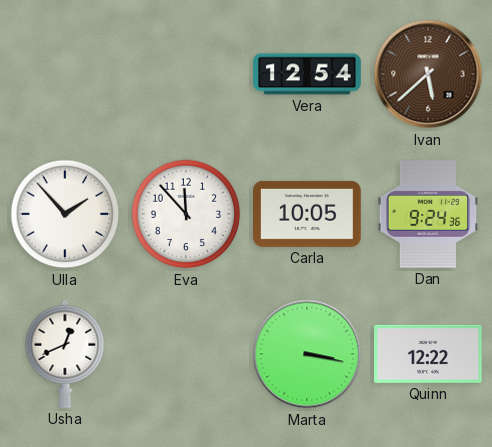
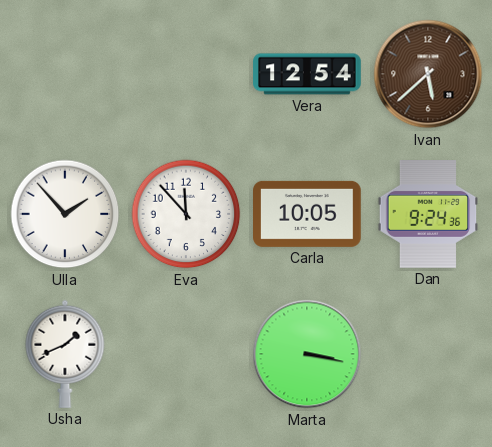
Usha: 12:41 -> 1:41
Quinn: 12:22 -> none
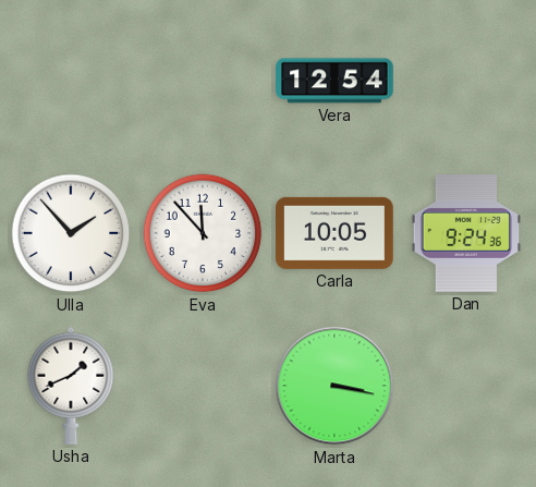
Ivan: 5:38 -> none
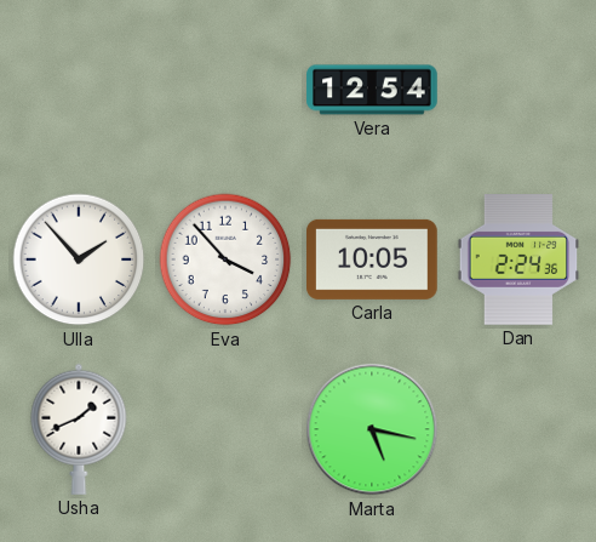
Eva: 11:53 -> 3:53
Dan: 9:24 -> 2:24
Marta: 3:17 -> 5:17
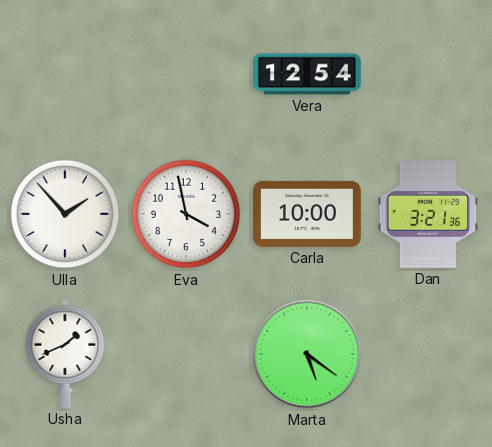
Eva: 3:53 -> 3:58
Carla: 10:05 -> 10:00
Dan: 2:24 -> 3:21
Marta: 5:17 -> 5:21
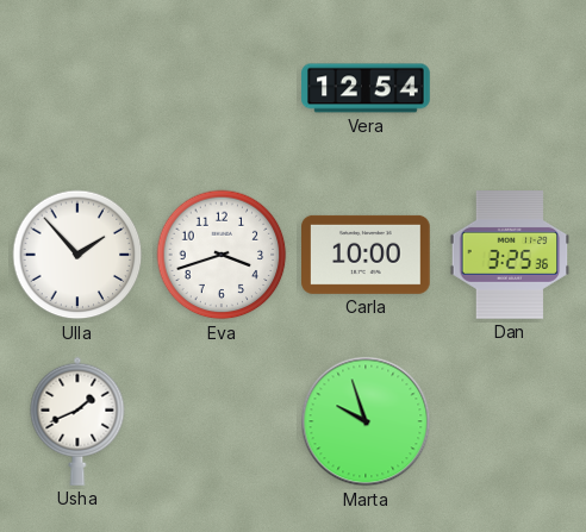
Eva: 3:58 -> 3:42
Dan: 3:21 -> 3:25
Marta: 5:21 -> 9:57
